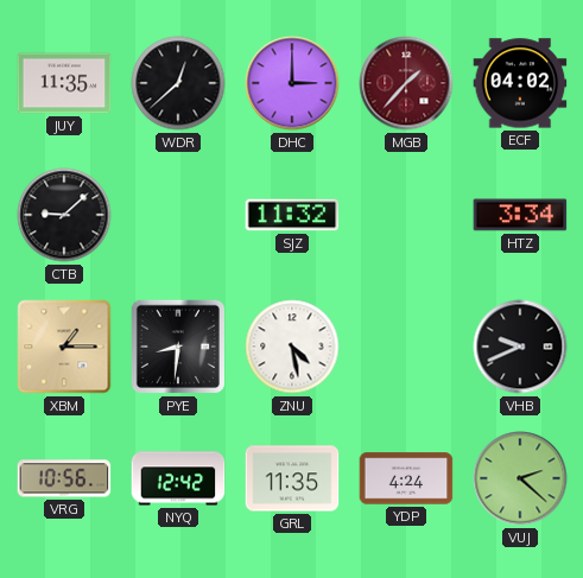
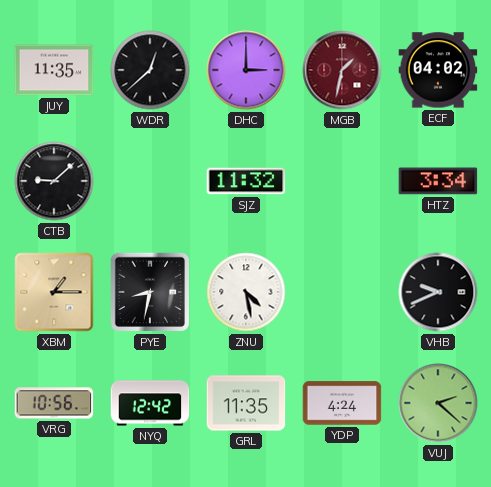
MGB: 1:37 -> 1:32
PYE: 8:31 -> 8:32
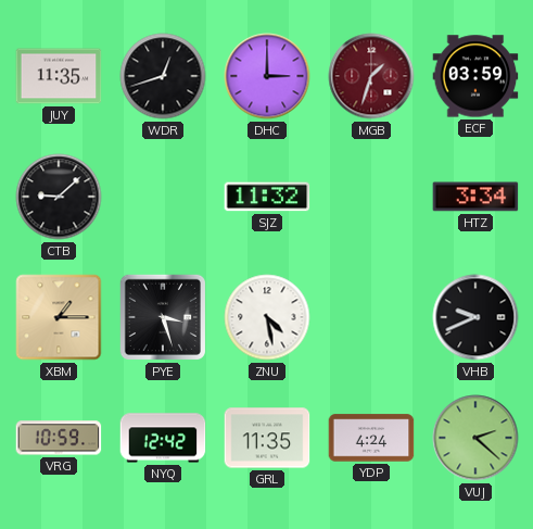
WDR: 12:38 -> 12:42
MGB: 1:32 -> 1:33
ECF: 04:02 -> 03:59
PYE: 8:32 -> 3:27
VRG: 10:56 -> 10:59
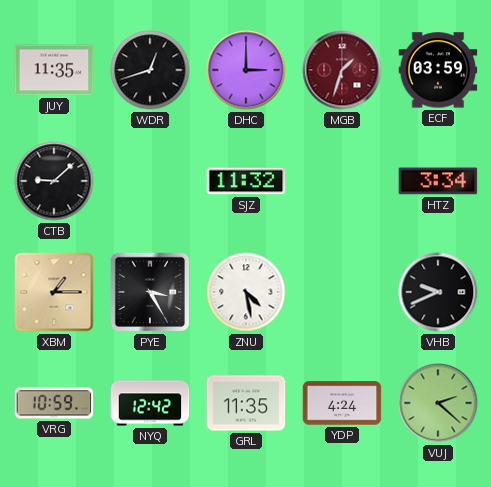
PYE: 3:27 -> 3:25
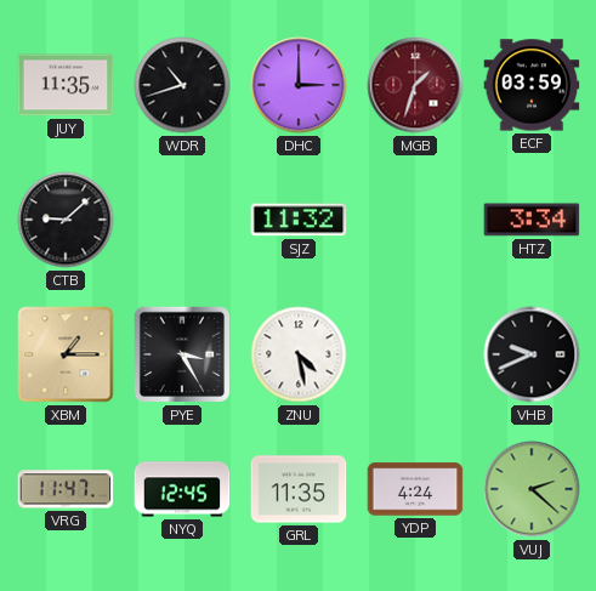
WDR: 12:42 -> 10:42
VRG: 10:59 -> 11:47
NYQ: 12:42 -> 12:45
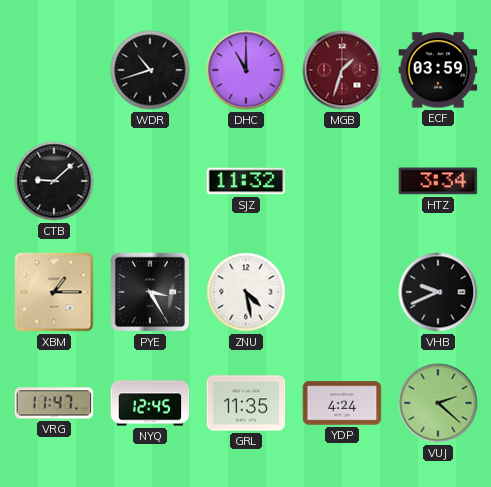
JUY: 11:35 -> none
DHC: 3:00 -> 11:00
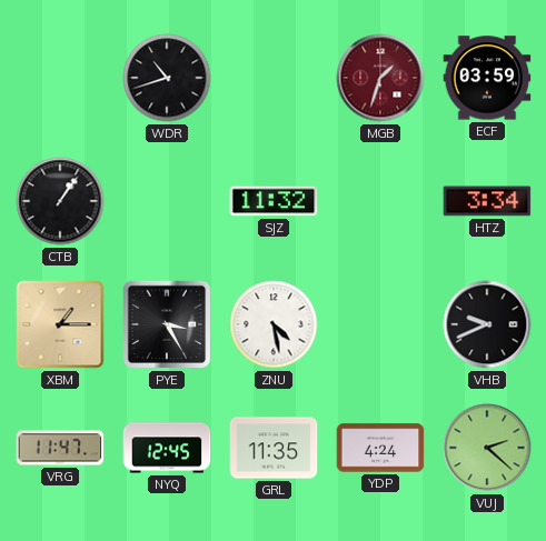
DHC: 11:00 -> none
CTB: 9:08 -> 1:06
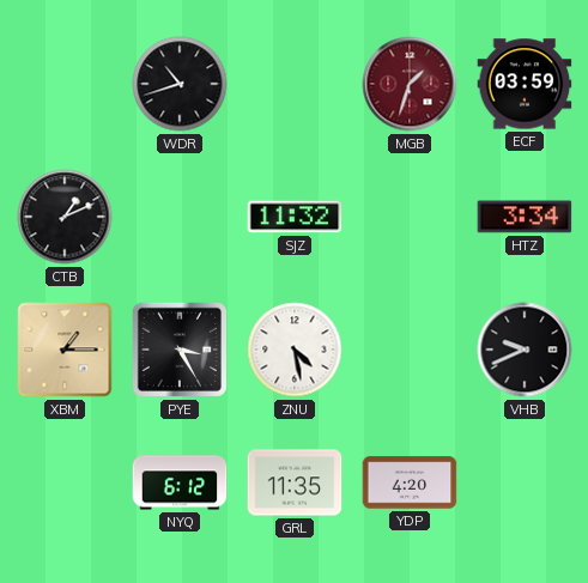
CTB: 1:06 -> 1:11
VRG: 11:47 -> none
NYQ: 12:45 -> 6:12
YDP: 4:24 -> 4:20
VUJ: 2:22 -> none
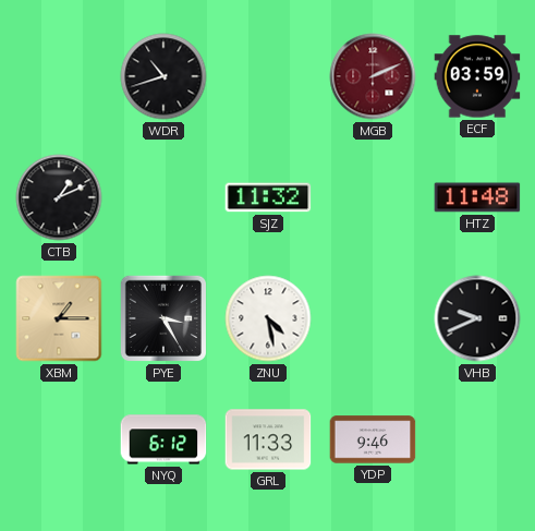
MGB: 1:33 -> 2:11
HTZ: 3:34 -> 11:48
GRL: 11:35 -> 11:33
YDP: 4:20 -> 9:46
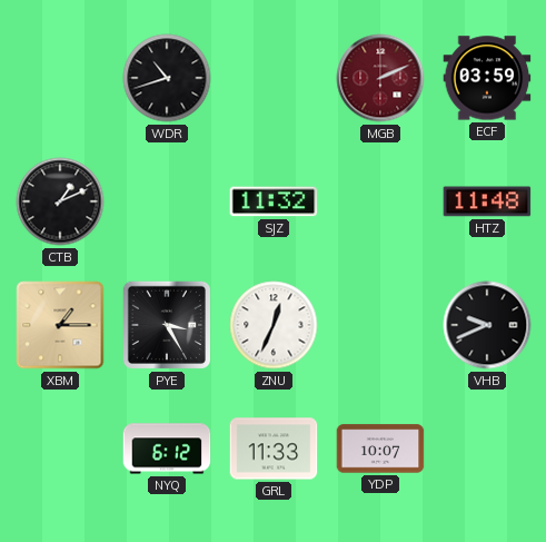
ZNU: 4:28 -> 12:34
YDP: 9:46 -> 10:07
